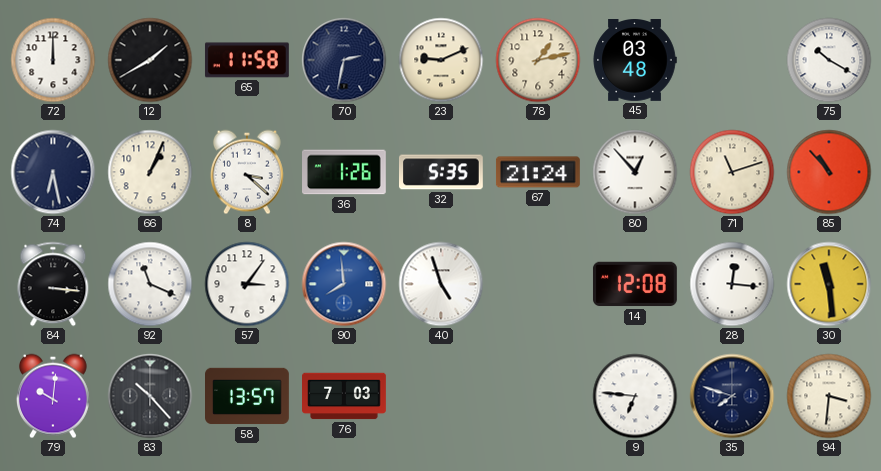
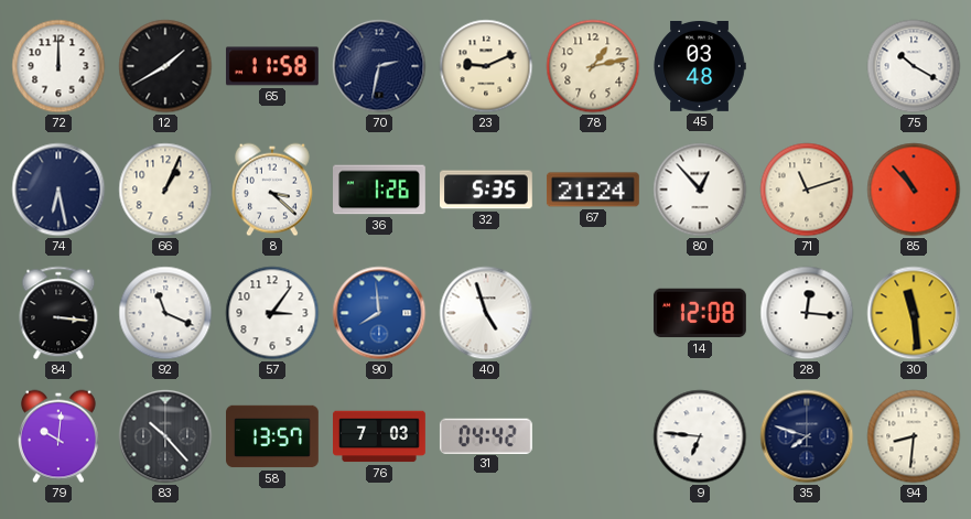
31: none -> 04:42
94: 3:31 -> 8:31
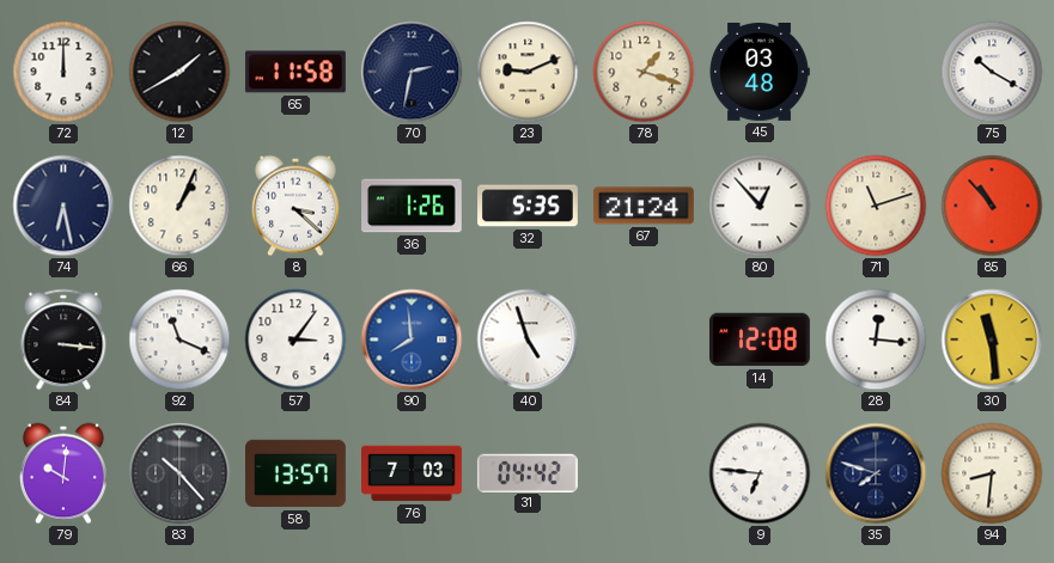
78: 1:13 -> 1:18
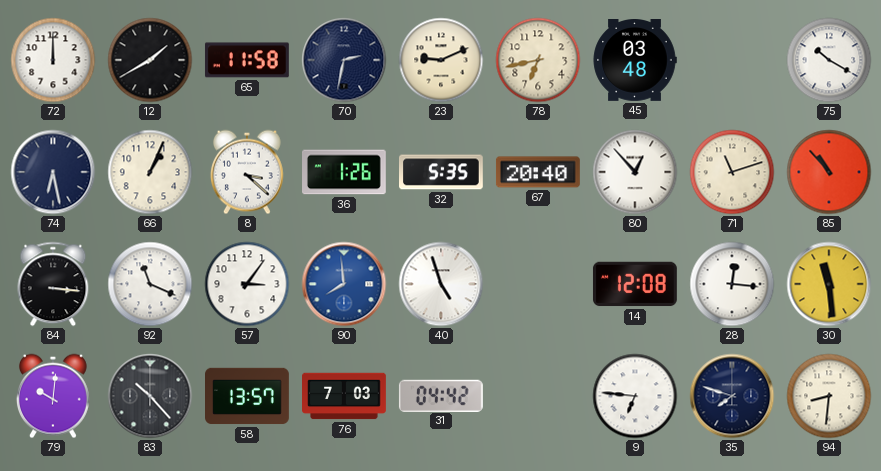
78: 1:18 -> 6:43
67: 21:24 -> 20:40
